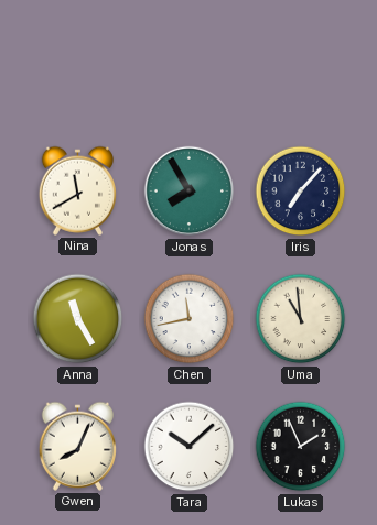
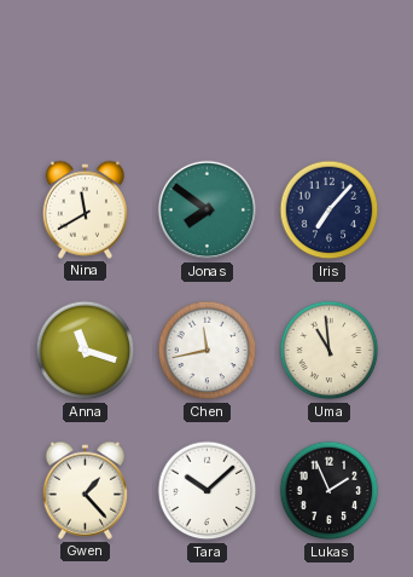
Jonas: 7:55 -> 7:51
Anna: 11:25 -> 11:18
Gwen: 8:04 -> 1:23
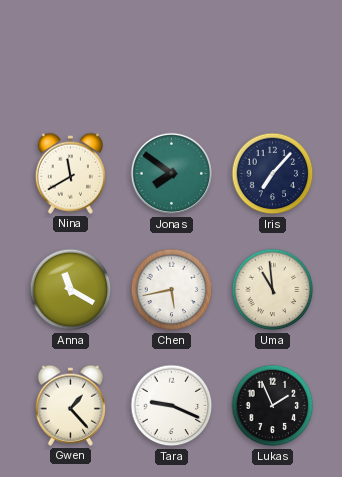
Anna: 11:18 -> 11:20
Chen: 11:43 -> 5:43
Tara: 10:08 -> 9:19
